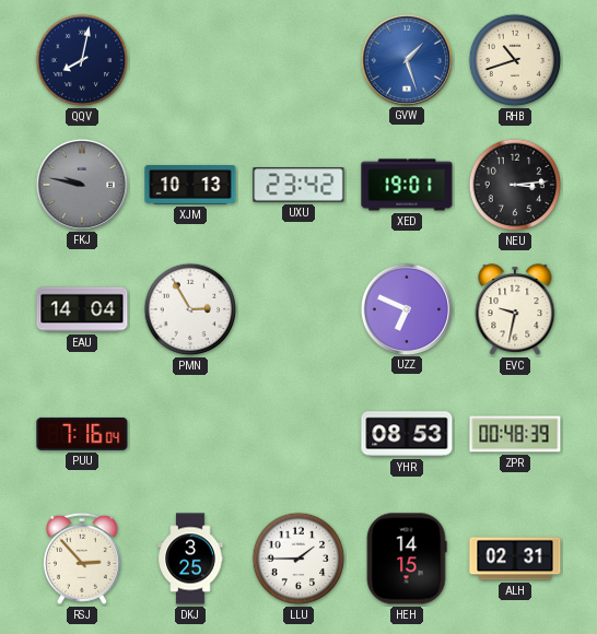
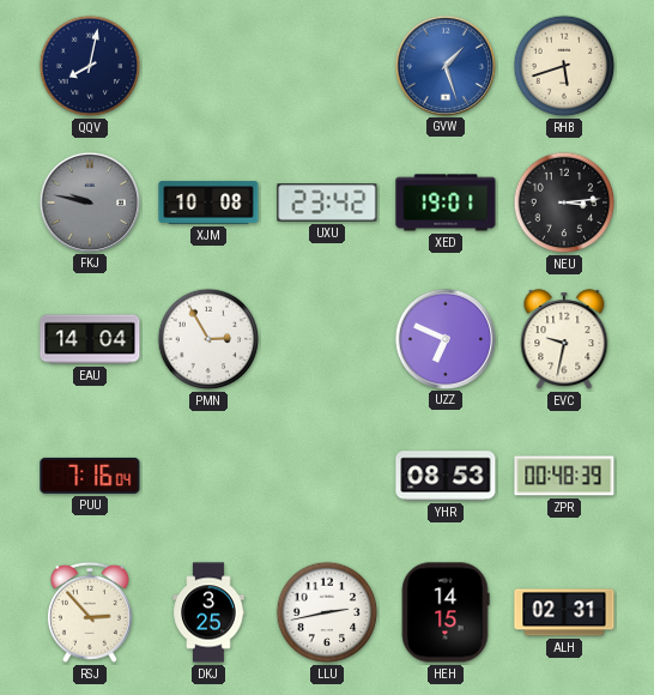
RHB: 10:42 -> 5:42
XJM: 10:13 -> 10:08
LLU: 1:45 -> 2:43
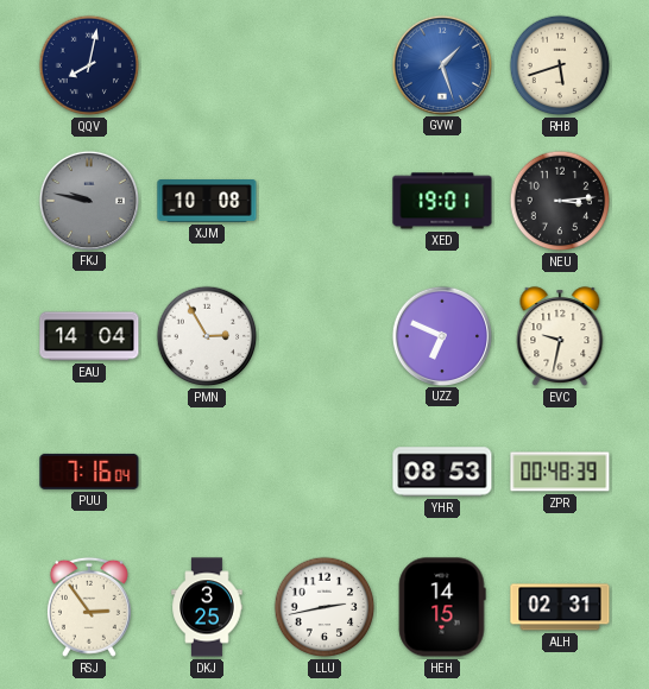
UXU: 23:42 -> none
RSJ: 2:53 -> 2:54
